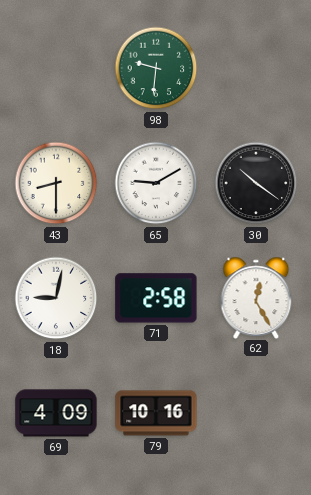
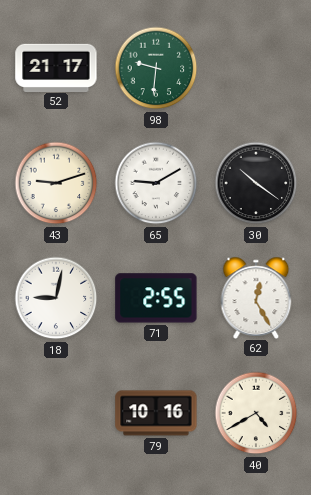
52: none -> 21:17
43: 8:30 -> 9:12
71: 2:58 -> 2:55
69: 4:09 -> none
40: none -> 4:40
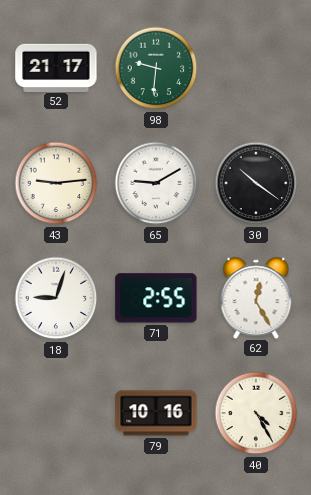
43: 9:12 -> 9:14
18: 9:02 -> 9:03
40: 4:40 -> 4:25
